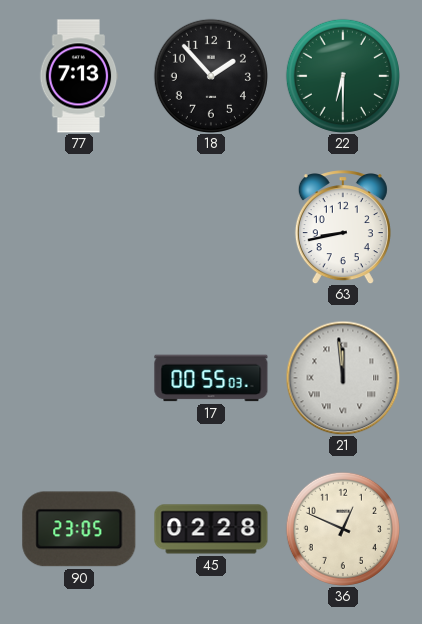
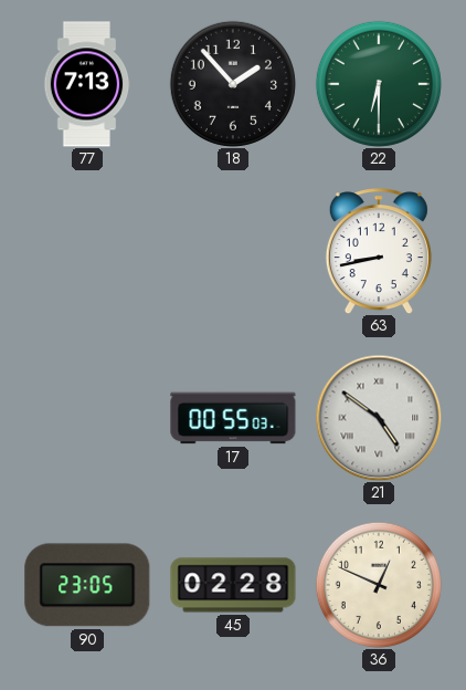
21: 11:59 -> 4:51
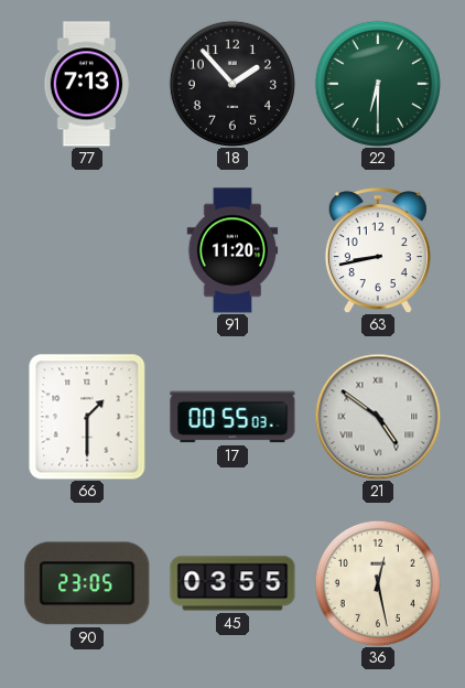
91: none -> 11:20
66: none -> 1:30
45: 02:28 -> 03:55
36: 12:49 -> 12:28
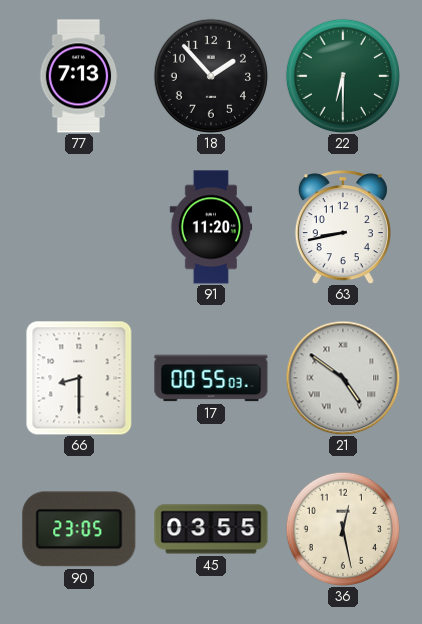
66: 1:30 -> 8:30
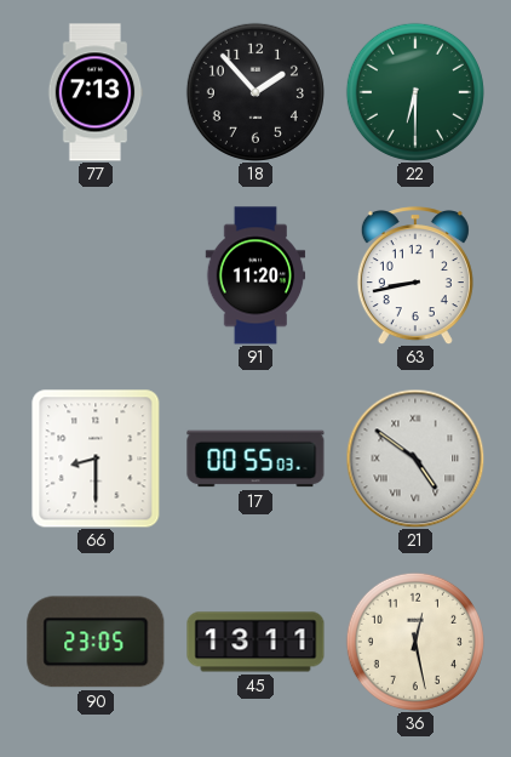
45: 03:55 -> 13:11
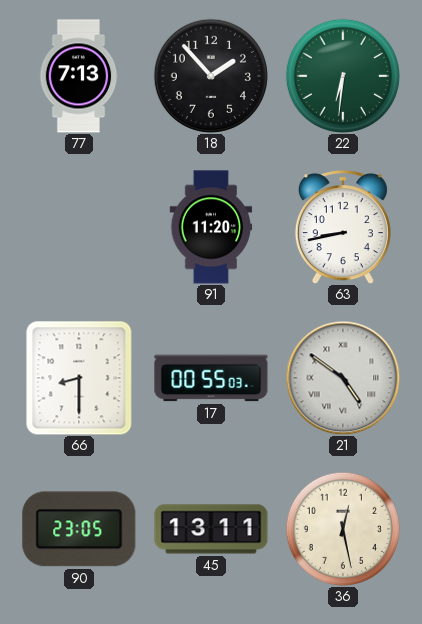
22: 6:30 -> 6:31
